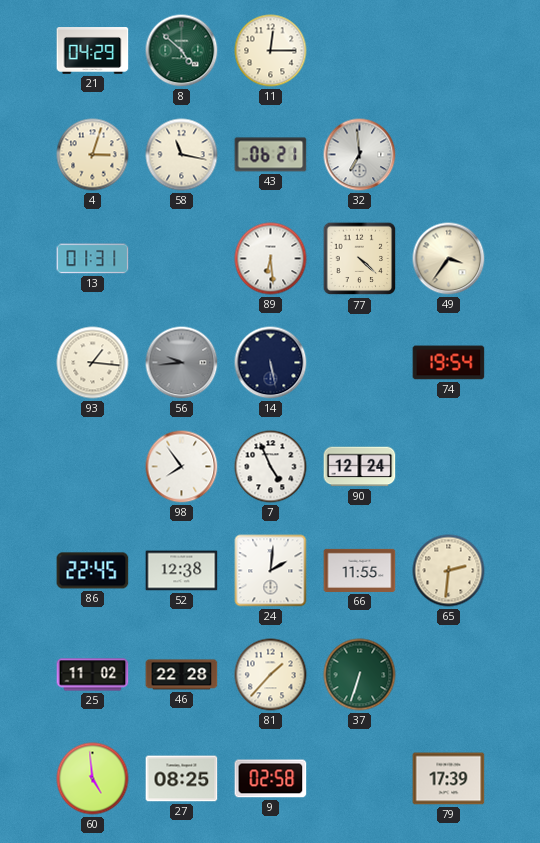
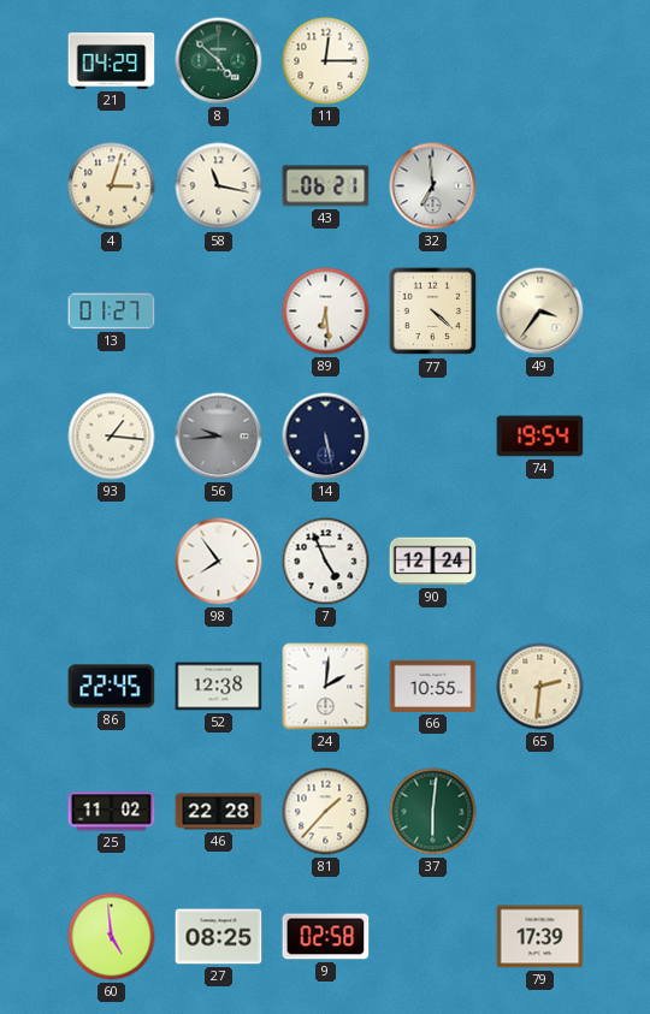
13: 01:31 -> 01:27
66: 11:55 -> 10:55
37: 6:33 -> 6:01
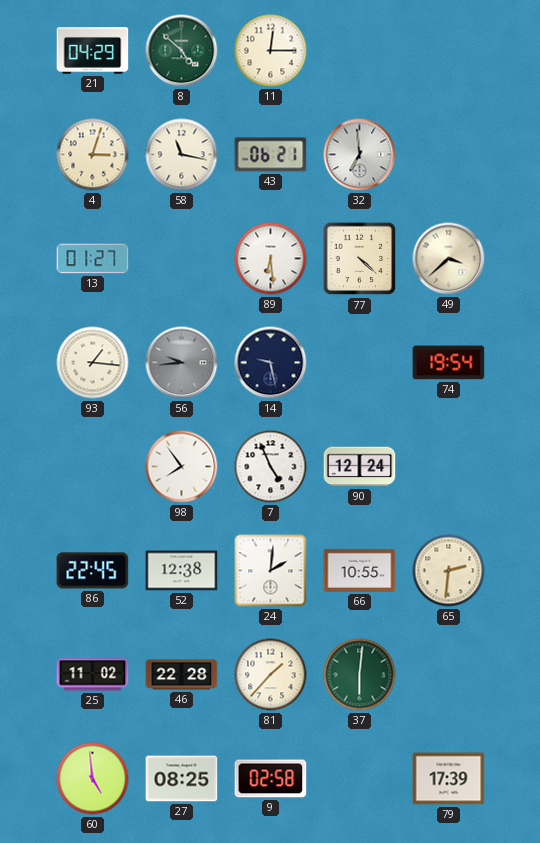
49: 3:36 -> 3:38
14: 5:28 -> 9:28
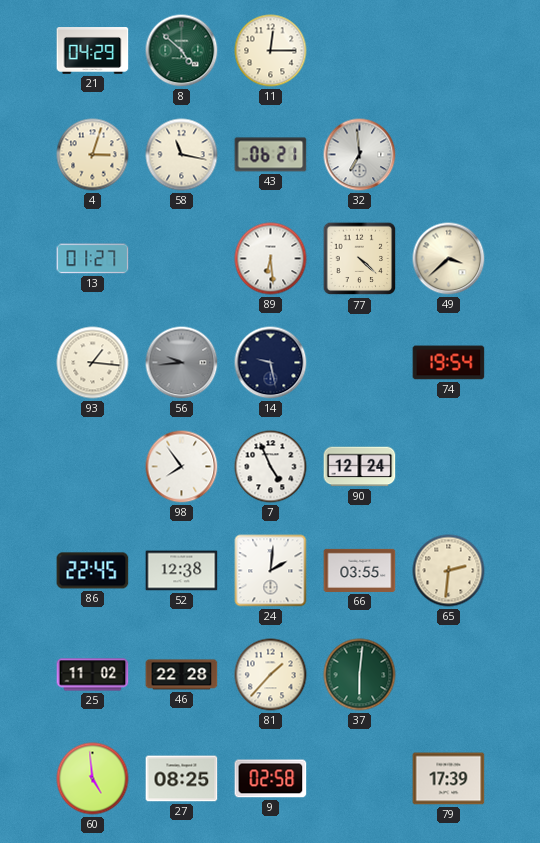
66: 10:55 -> 03:55
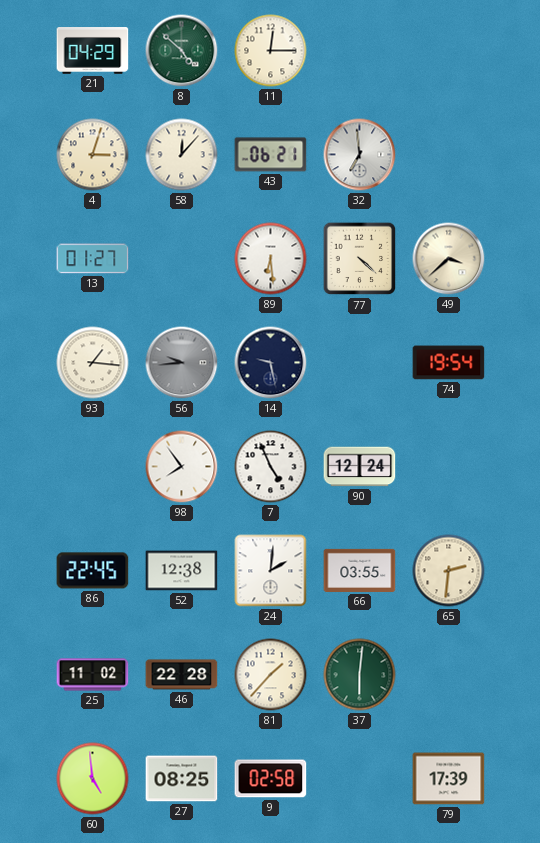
58: 11:17 -> 12:07
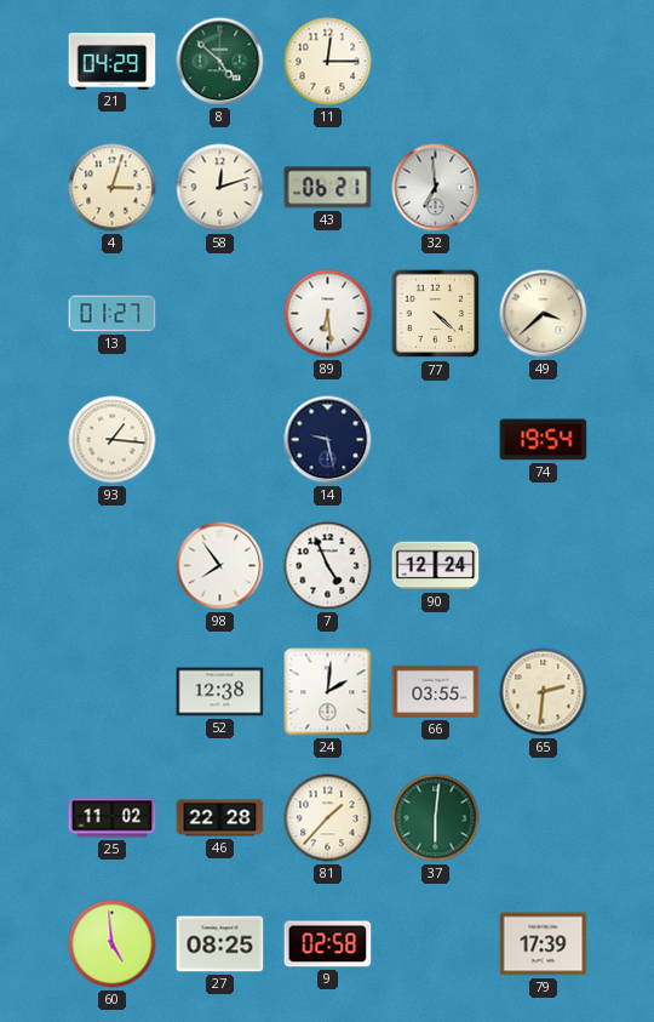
58: 12:07 -> 12:12
56: 9:44 -> none
86: 22:45 -> none
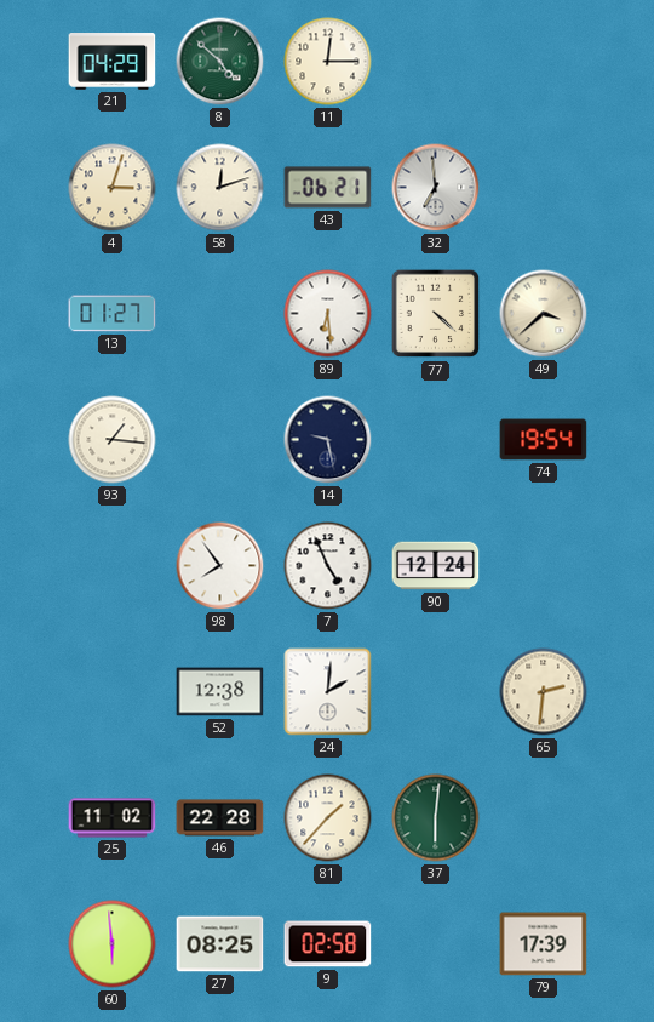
66: 03:55 -> none
60: 4:59 -> 5:59
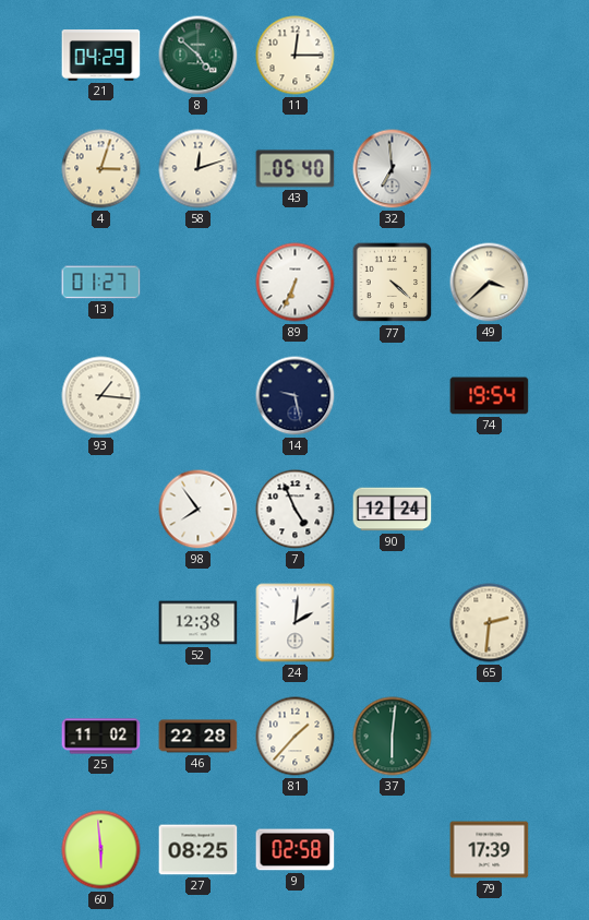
43: 06:21 -> 05:40
89: 6:29 -> 6:34
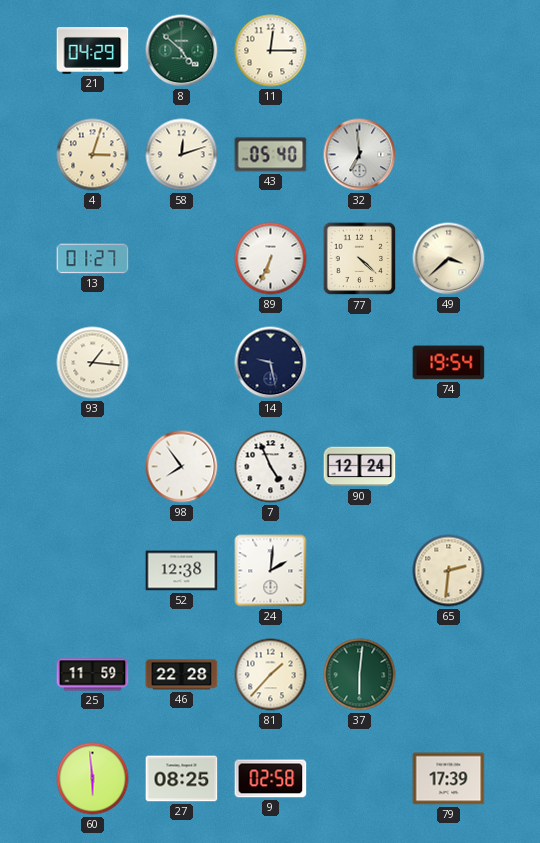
25: 11:02 -> 11:59
